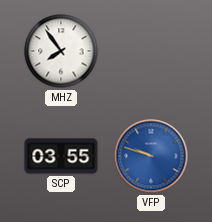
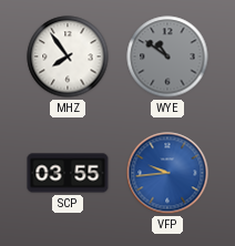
WYE: none -> 10:51
VFP: 9:48 -> 9:44
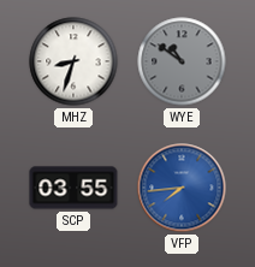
MHZ: 7:54 -> 8:33
VFP: 9:44 -> 7:44
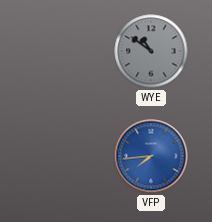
MHZ: 8:33 -> none
SCP: 03:55 -> none
